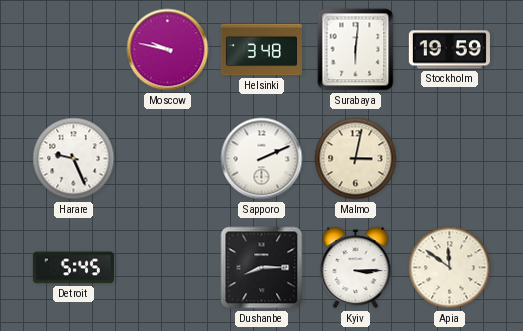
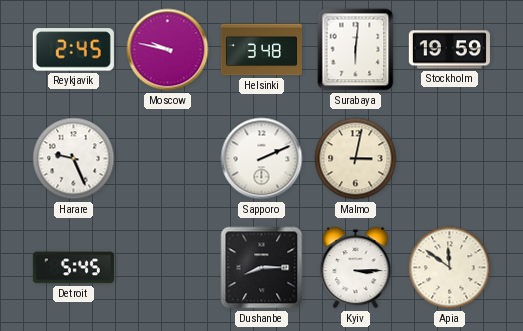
Reykjavik: none -> 2:45
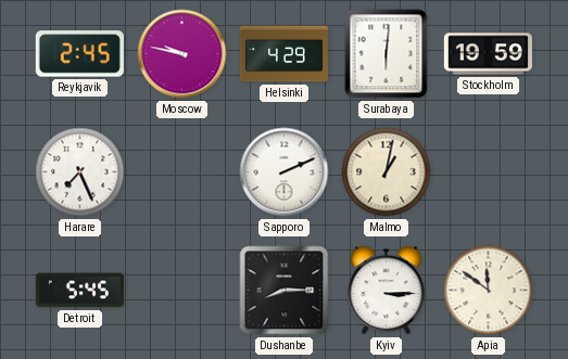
Helsinki: 3:48 -> 4:29
Harare: 9:26 -> 7:26
Malmo: 3:02 -> 1:02
